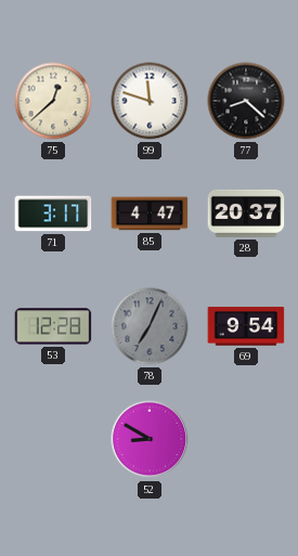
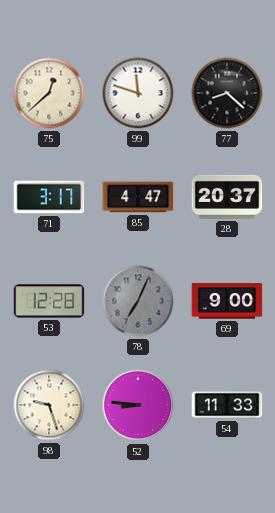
69: 9:54 -> 9:00
98: none -> 9:27
52: 8:50 -> 8:46
54: none -> 11:33
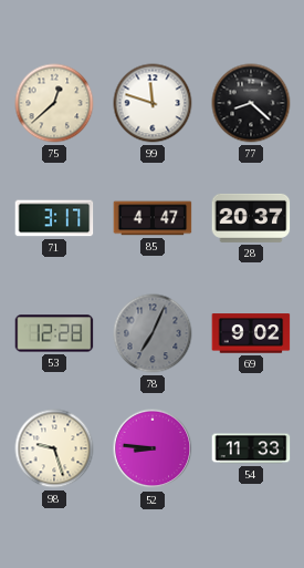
69: 9:00 -> 9:02
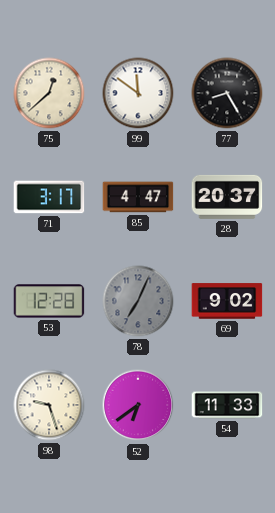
99: 11:48 -> 11:51
77: 8:22 -> 8:25
52: 8:46 -> 6:39
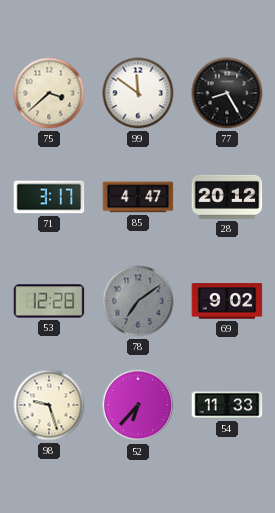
75: 12:38 -> 3:38
28: 20:37 -> 20:12
78: 7:04 -> 7:09
52: 6:39 -> 6:37
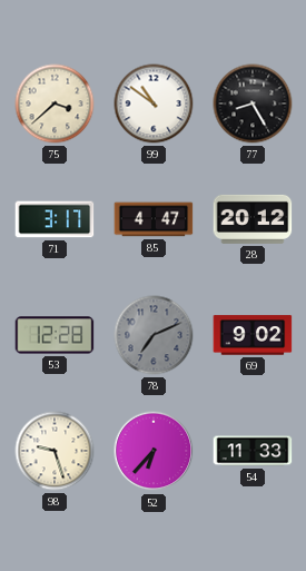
99: 11:51 -> 10:51
78: 7:09 -> 7:11
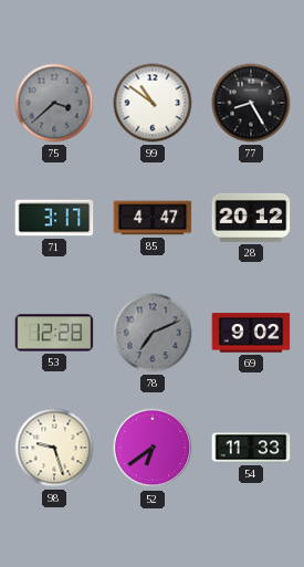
75 dial: cream -> grey
52: 6:37 -> 6:39
